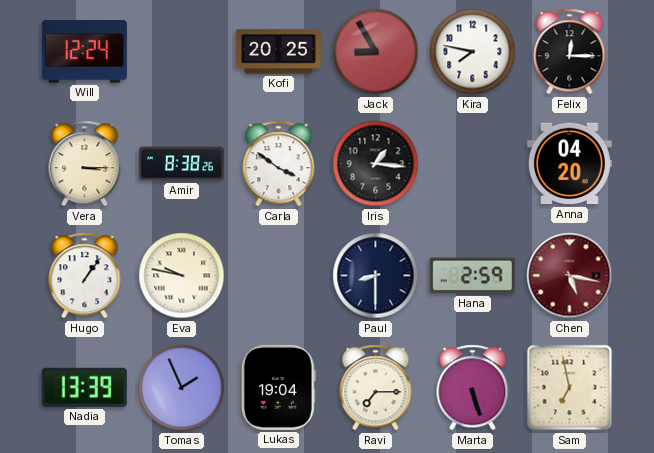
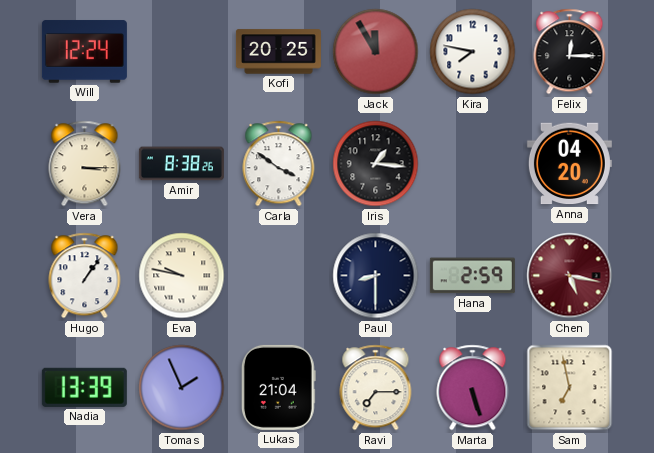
Jack: 8:55 -> 11:55
Lukas: 19:04 -> 21:04
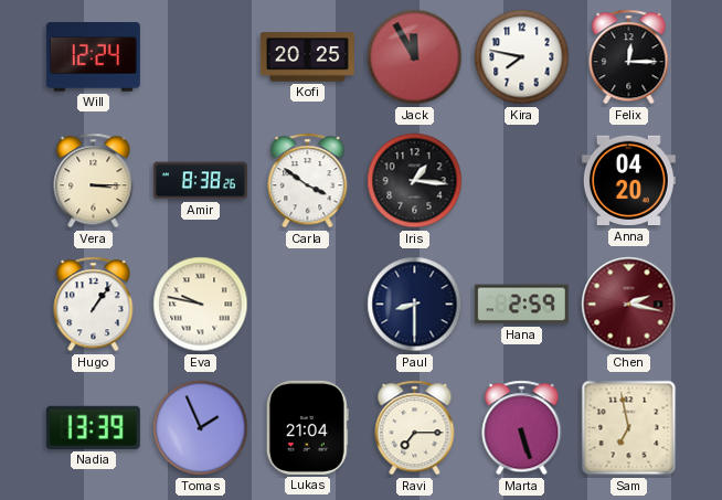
Chen: 5:17 -> 2:17
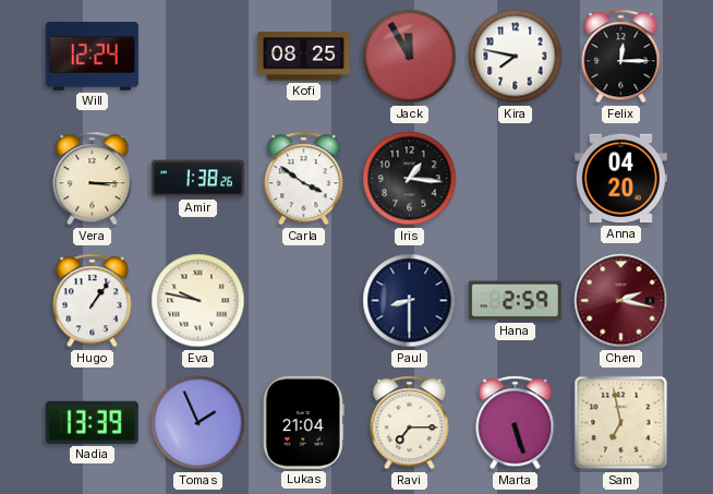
Kofi: 20:25 -> 08:25
Amir: 8:38 -> 1:38
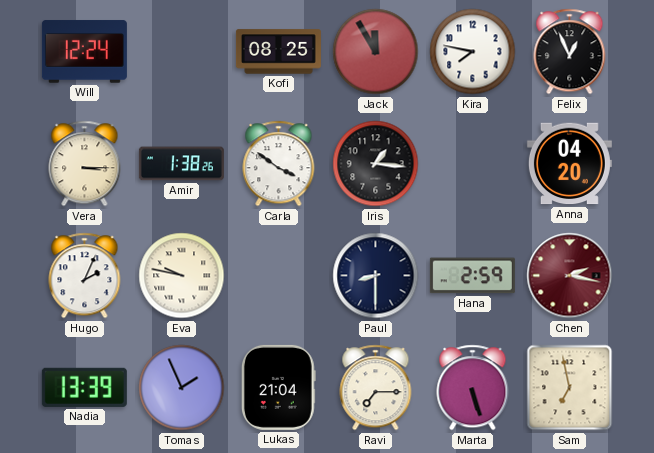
Felix: 12:15 -> 12:56
Hugo: 1:06 -> 2:04
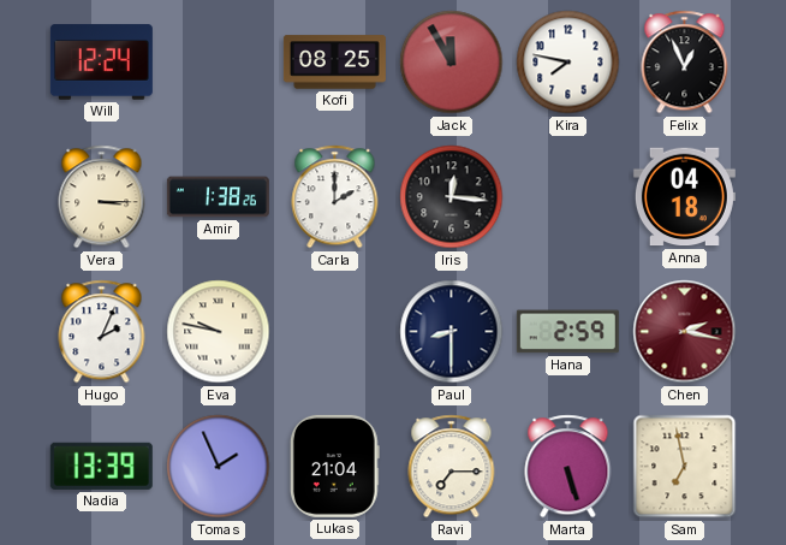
Carla: 3:51 -> 2:00
Iris: 1:16 -> 12:16
Anna: 04:20 -> 04:18
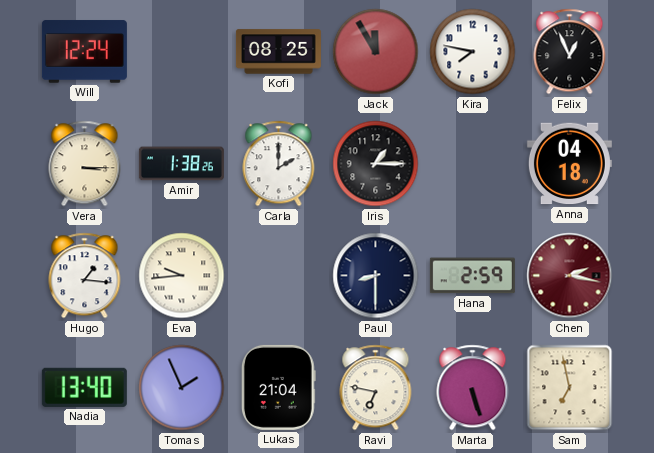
Iris: 12:16 -> 1:15
Hugo: 2:04 -> 1:16
Eva: 9:47 -> 9:44
Nadia: 13:39 -> 13:40
Ravi: 7:15 -> 6:47
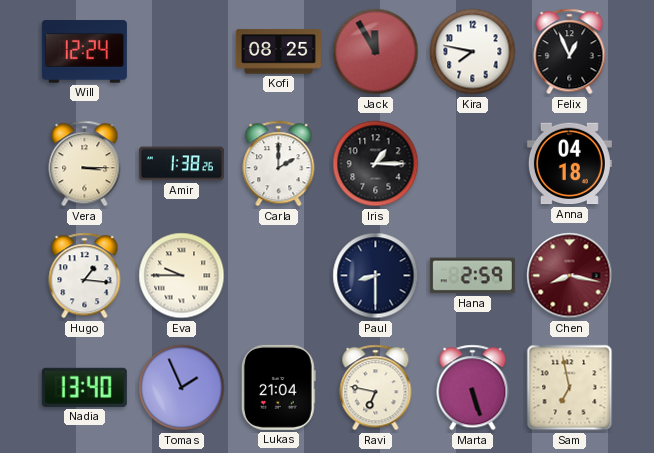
Eva: 9:44 -> 9:45
Chen: 2:17 -> 8:17
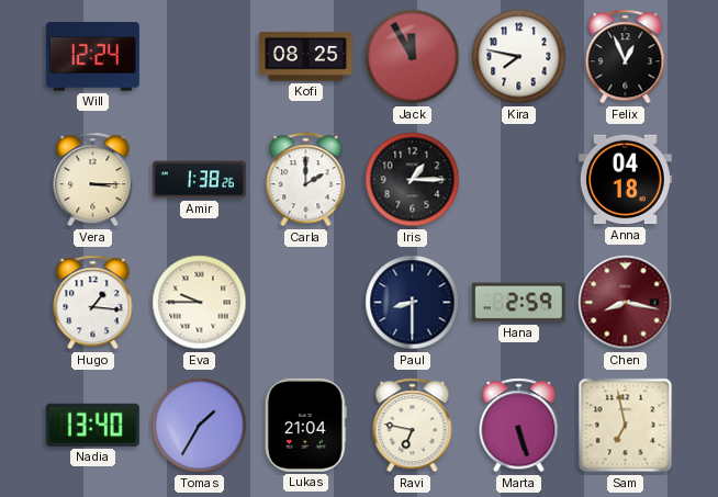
Tomas: 1:56 -> 1:35
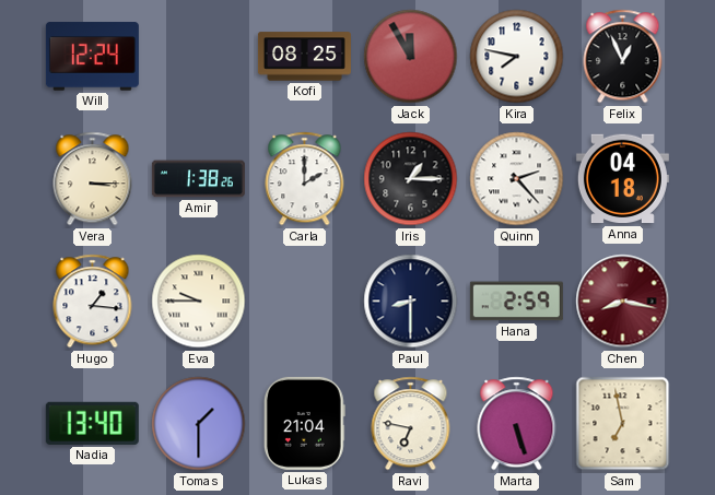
Quinn: none -> 2:23
Tomas: 1:35 -> 1:30
